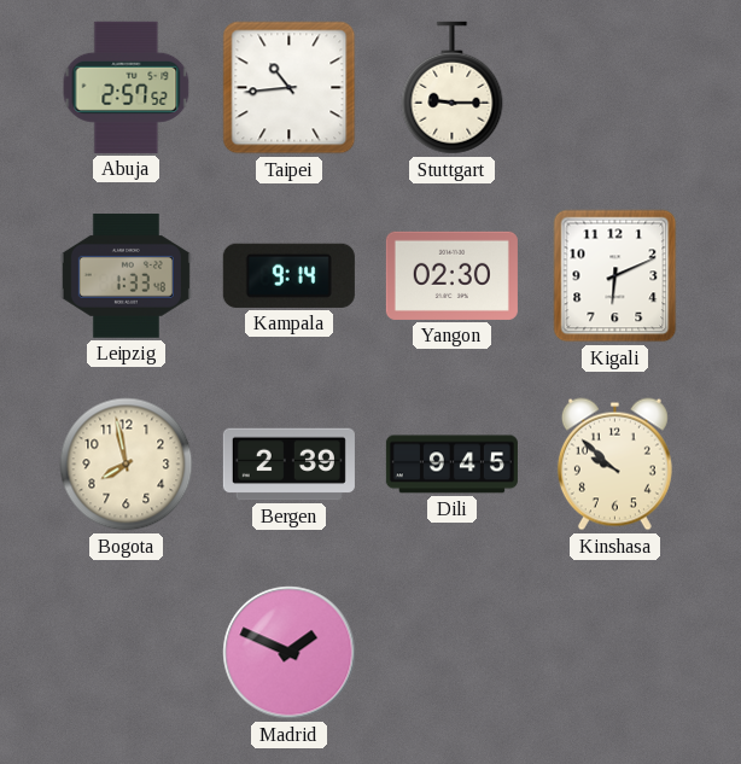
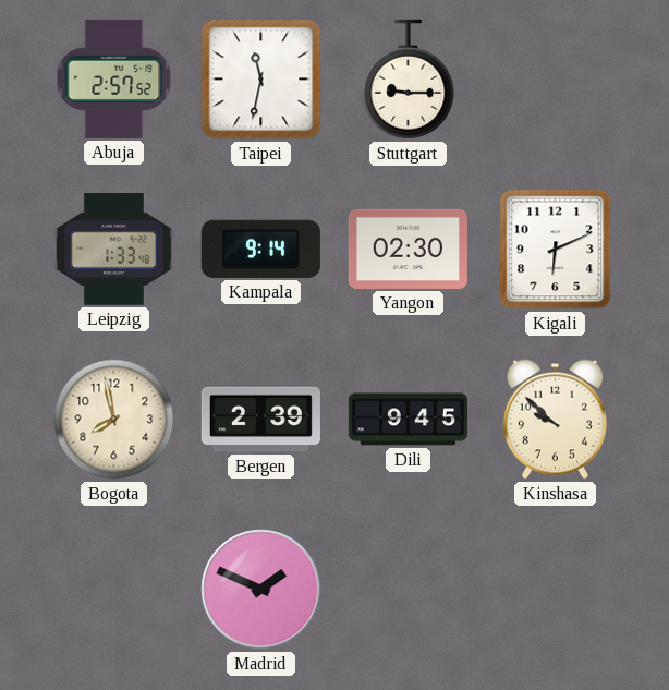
Taipei: 10:44 -> 11:32
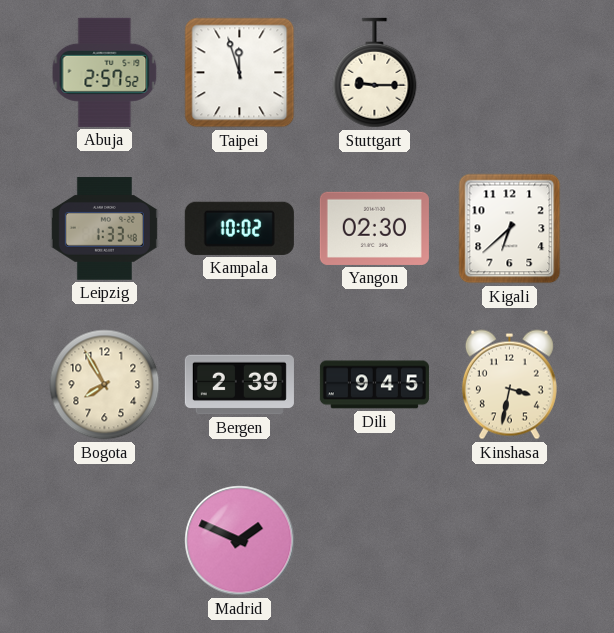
Taipei: 11:32 -> 11:57
Kampala: 9:14 -> 10:02
Kigali: 6:11 -> 6:38
Bogota: 7:58 -> 7:55
Kinshasa: 9:52 -> 3:32
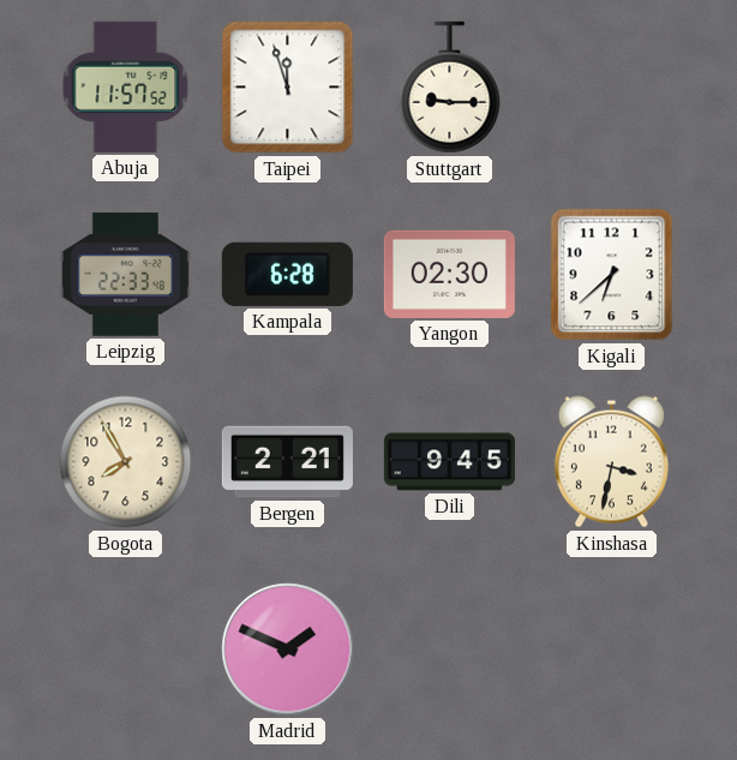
Abuja: 2:57 -> 11:57
Leipzig: 1:33 -> 22:33
Kampala: 10:02 -> 6:28
Bergen: 2:39 -> 2:21
